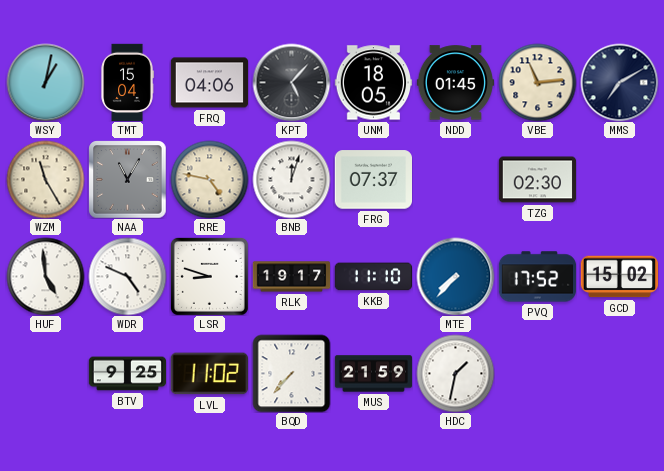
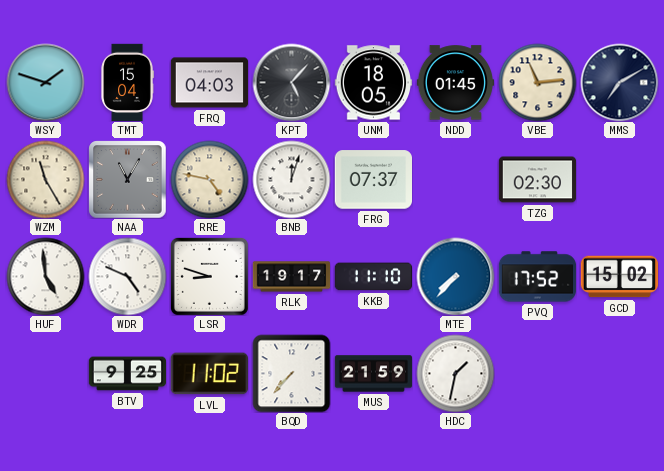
WSY: 1:02 -> 1:48
FRQ: 04:06 -> 04:03
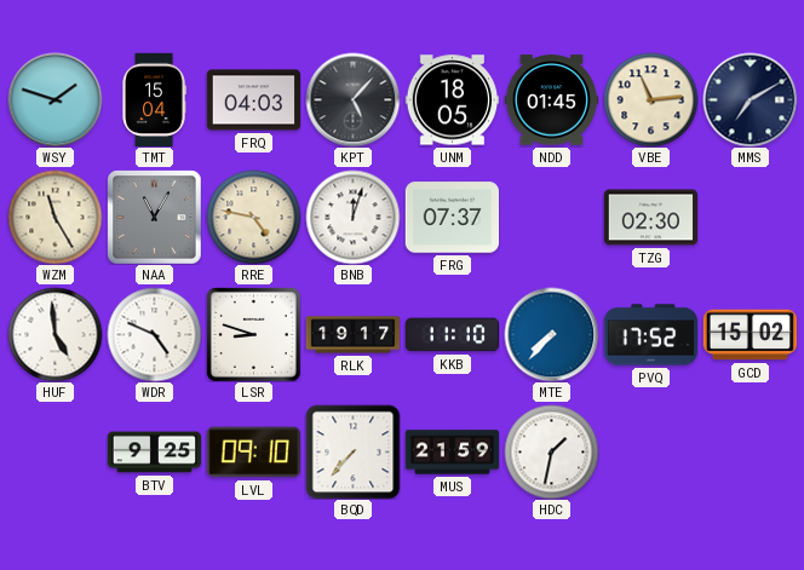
LVL: 11:02 -> 09:10
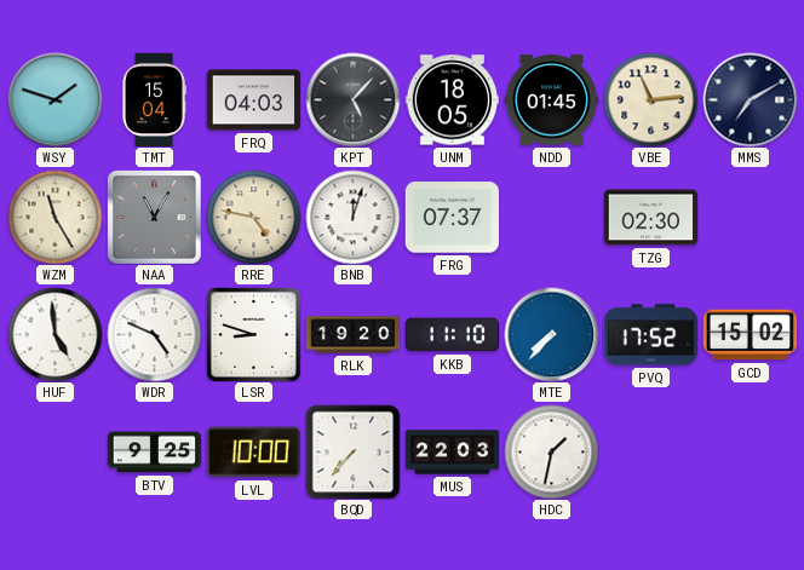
RLK: 19:17 -> 19:20
LVL: 09:10 -> 10:00
MUS: 21:59 -> 22:03
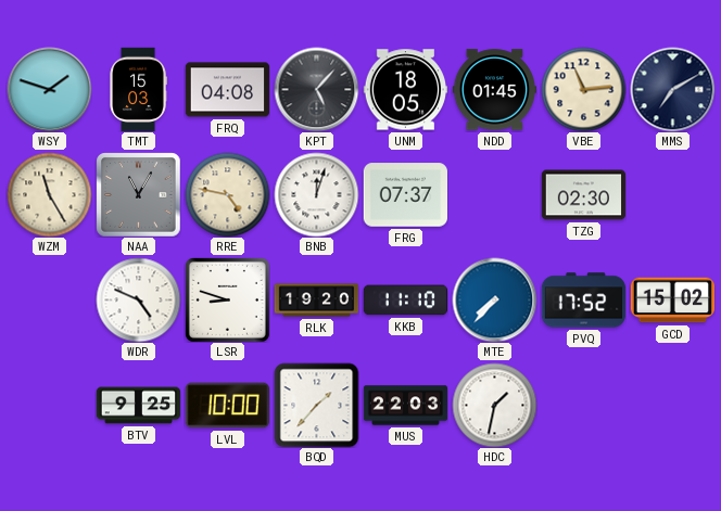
TMT: 15:04 -> 15:03
FRQ: 04:03 -> 04:08
HUF: 4:59 -> none
BQD: 7:37 -> 1:37
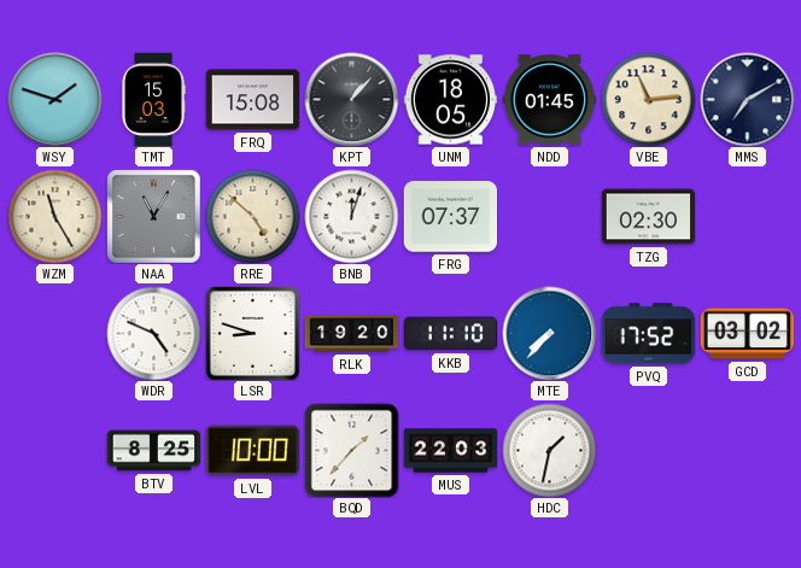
FRQ: 04:08 -> 15:08
KPT: 5:07 -> 1:07
RRE: 4:47 -> 4:52
GCD: 15:02 -> 03:02
BTV: 9:25 -> 8:25
